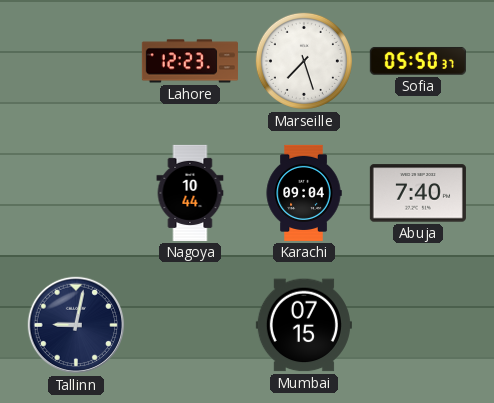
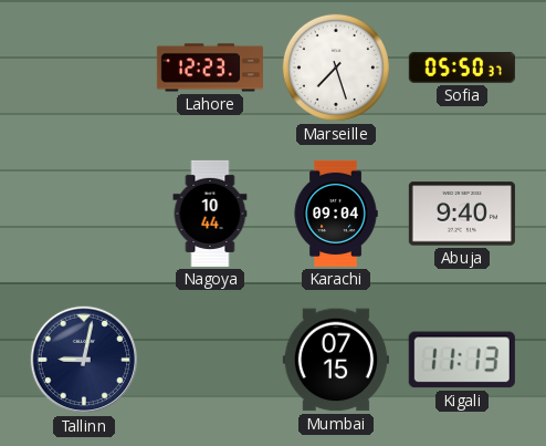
Abuja: 7:40 -> 9:40
Kigali: none -> 11:13
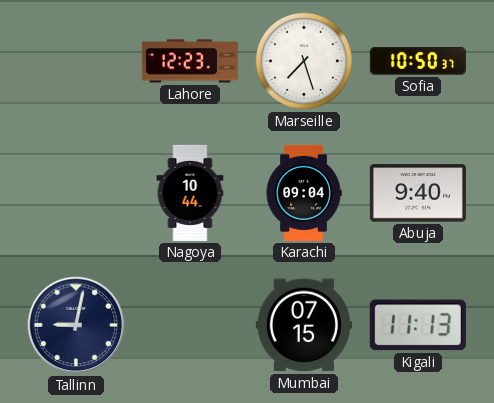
Sofia: 05:50 -> 10:50
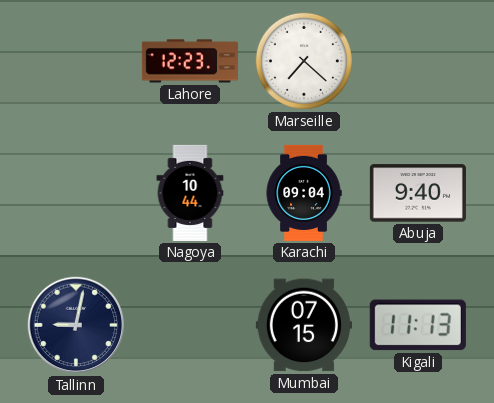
Marseille: 7:27 -> 7:22
Sofia: 10:50 -> none
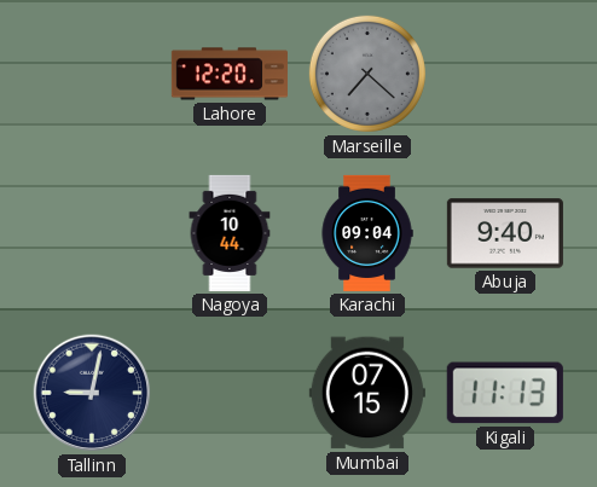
Lahore: 12:23 -> 12:20
Marseille dial: white -> grey
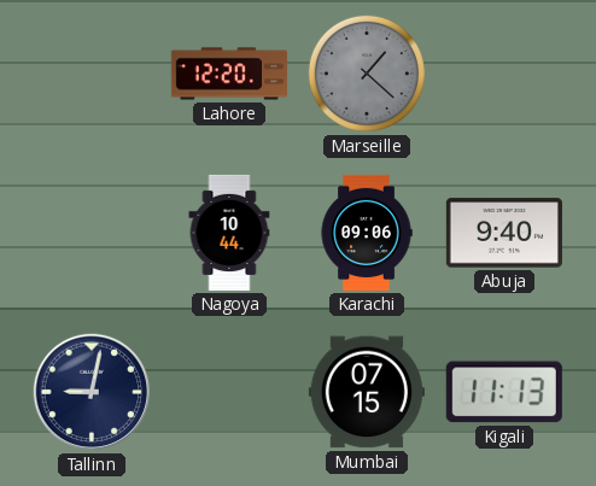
Marseille: 7:22 -> 1:22
Karachi: 09:04 -> 09:06
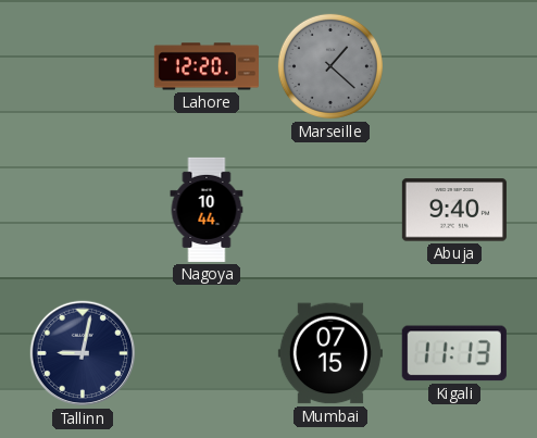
Karachi: 09:06 -> none
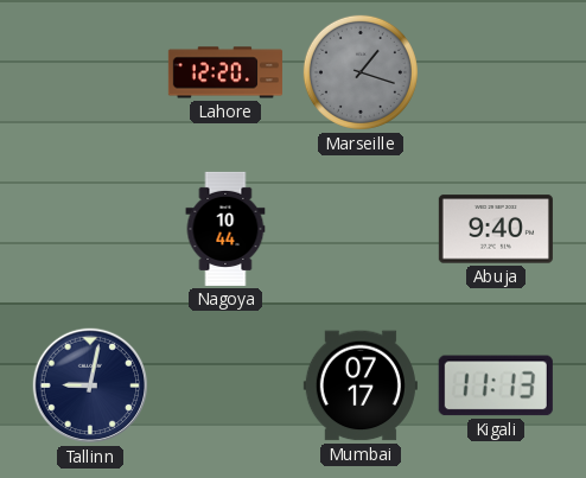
Marseille: 1:22 -> 1:18
Mumbai: 07:15 -> 07:17
